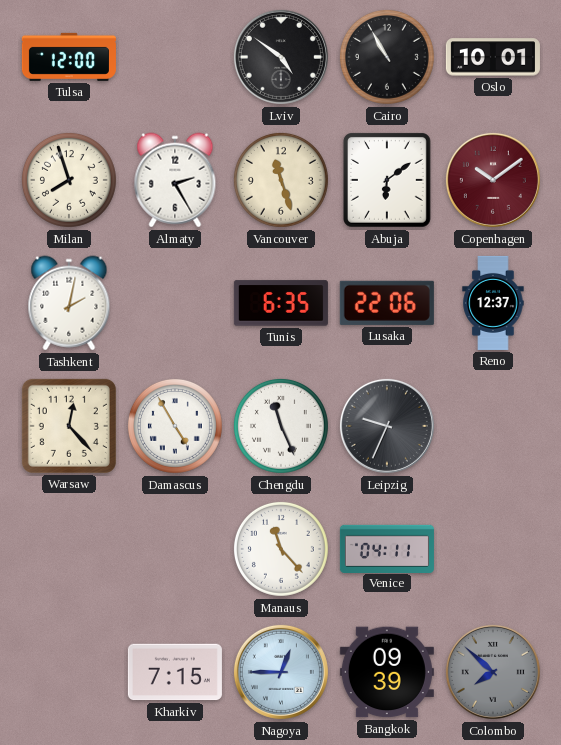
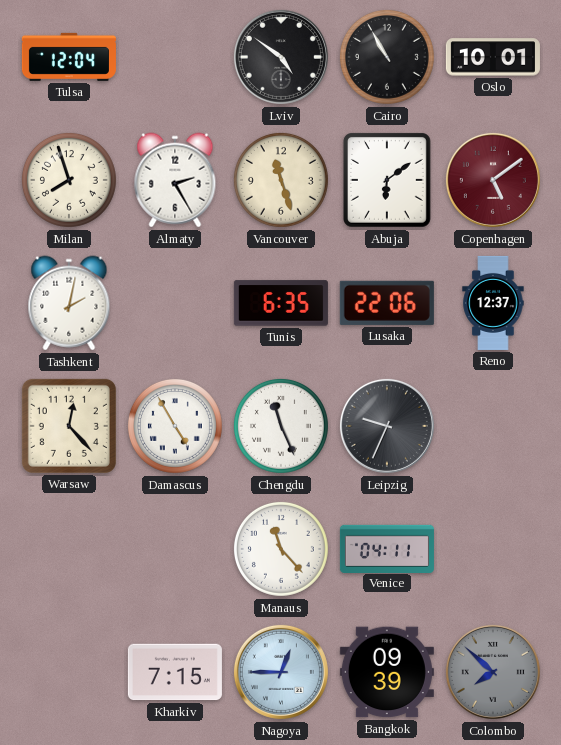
Tulsa: 12:00 -> 12:04
Copenhagen: 10:09 -> 5:09
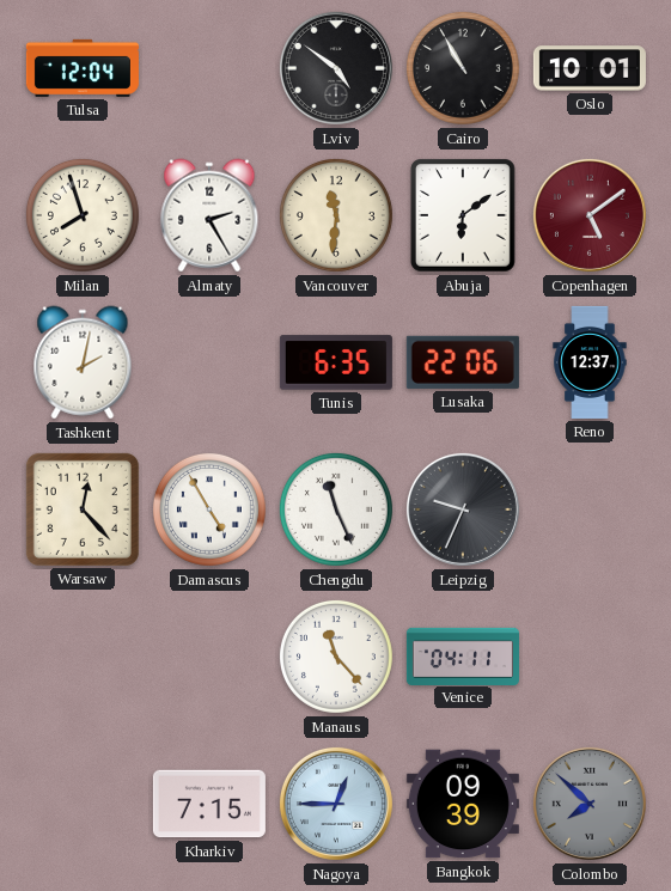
Vancouver: 11:27 -> 11:31
